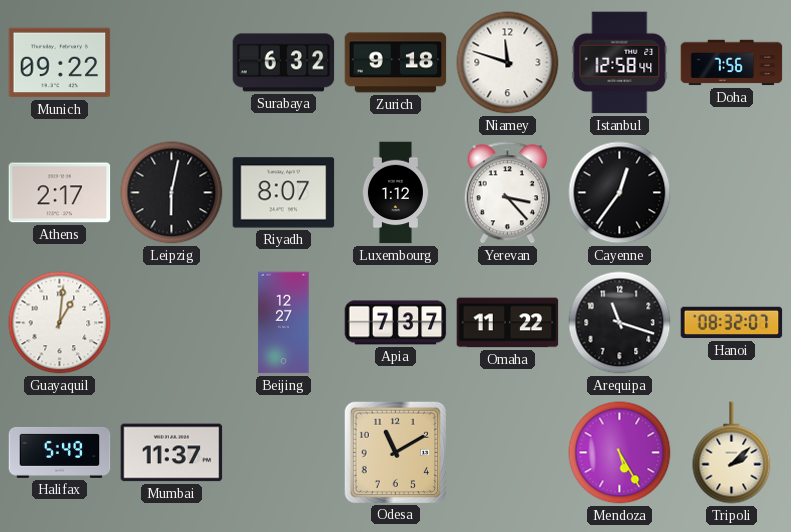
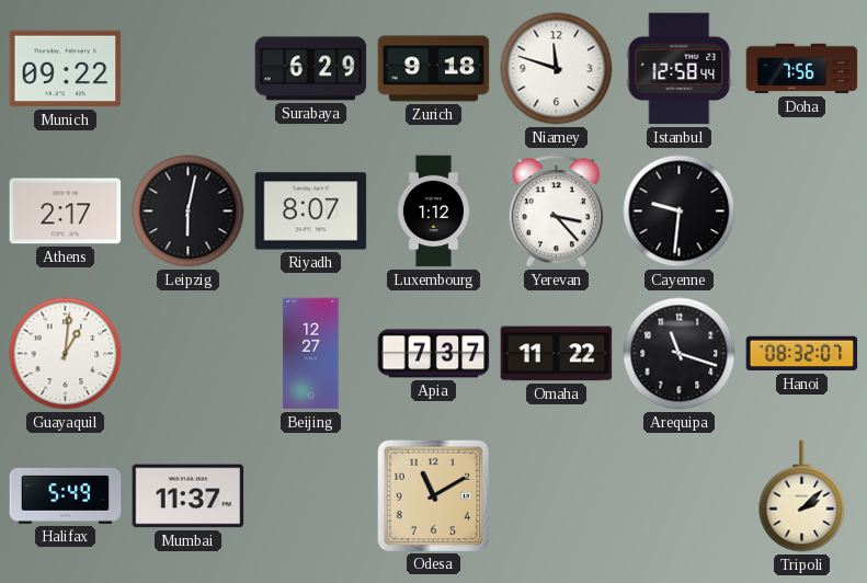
Surabaya: 6:32 -> 6:29
Cayenne: 12:36 -> 9:31
Mendoza: 5:25 -> none
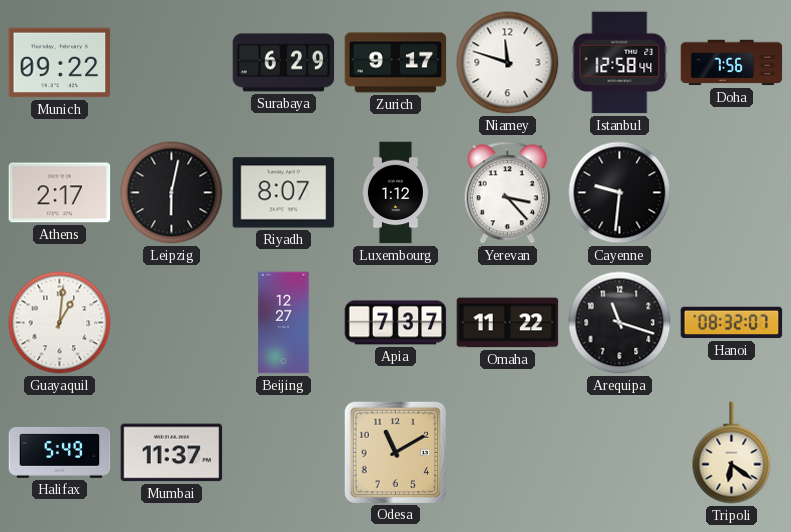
Zurich: 9:18 -> 9:17
Tripoli: 2:08 -> 6:21
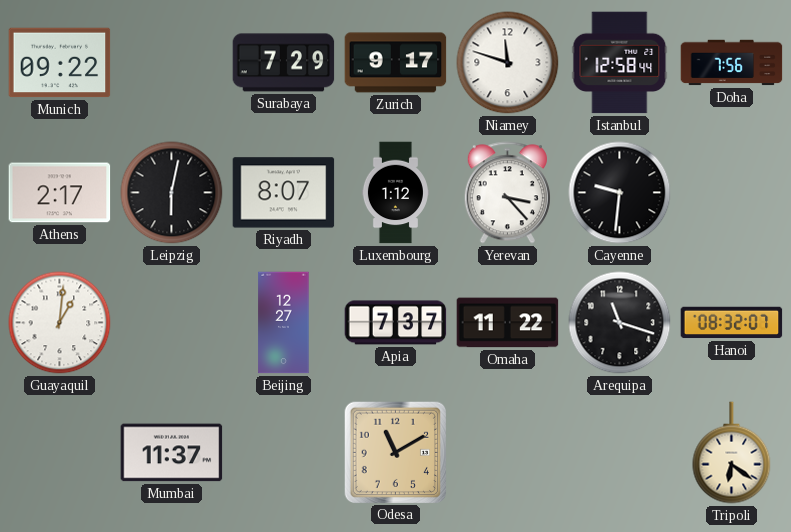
Surabaya: 6:29 -> 7:29
Halifax: 5:49 -> none
